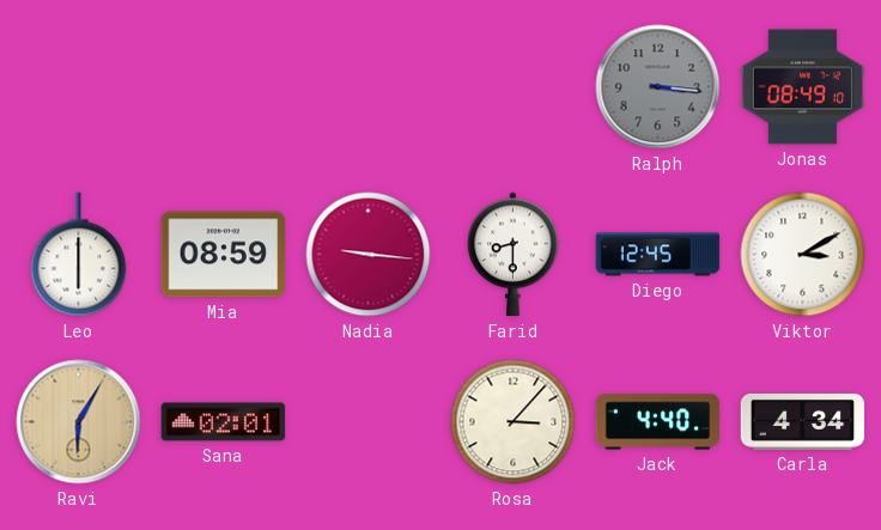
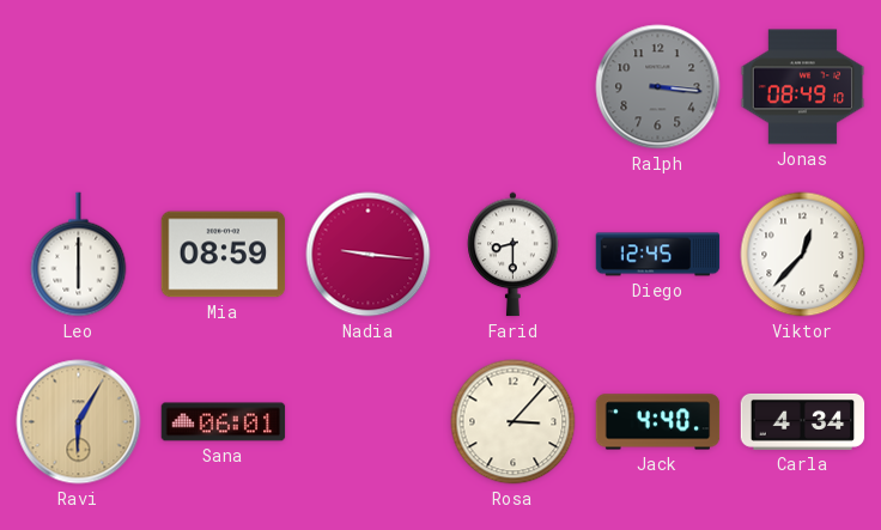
Viktor: 3:10 -> 12:37
Sana: 02:01 -> 06:01
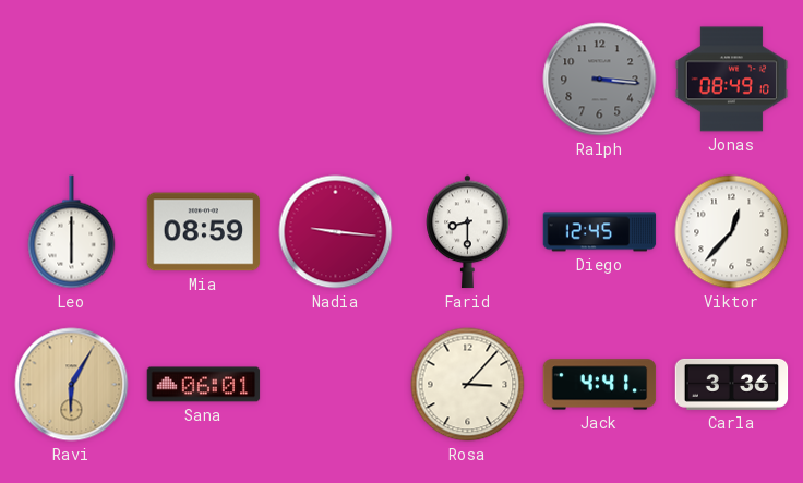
Jack: 4:40 -> 4:41
Carla: 4:34 -> 3:36
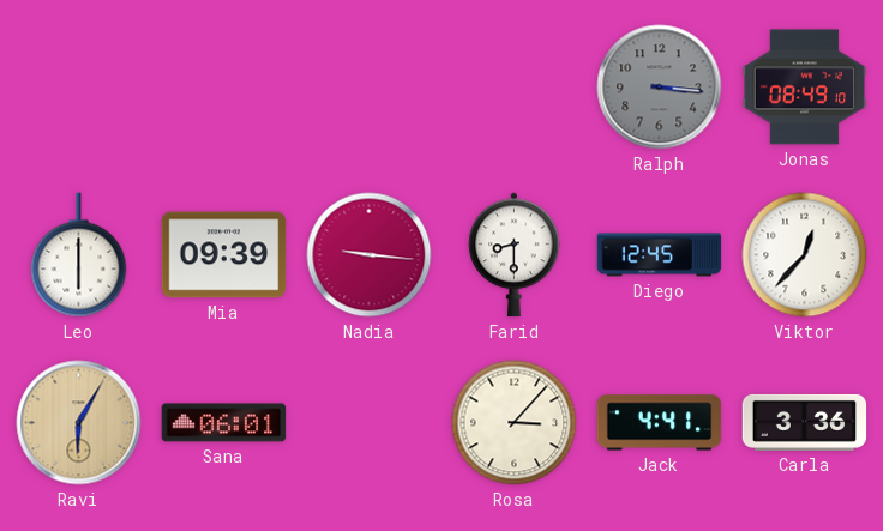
Mia: 08:59 -> 09:39
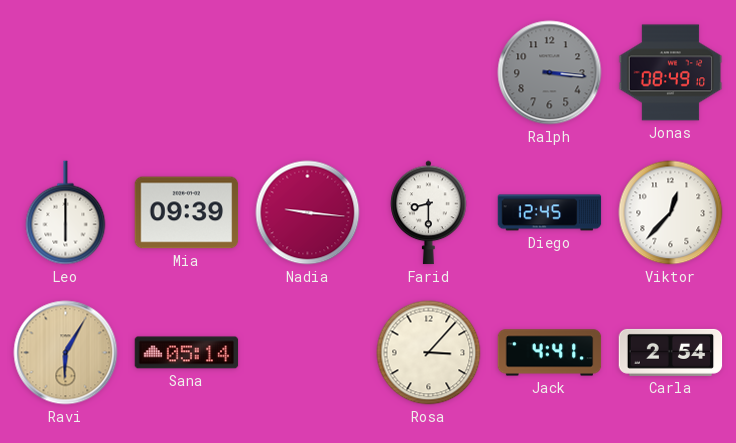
Sana: 06:01 -> 05:14
Carla: 3:36 -> 2:54
